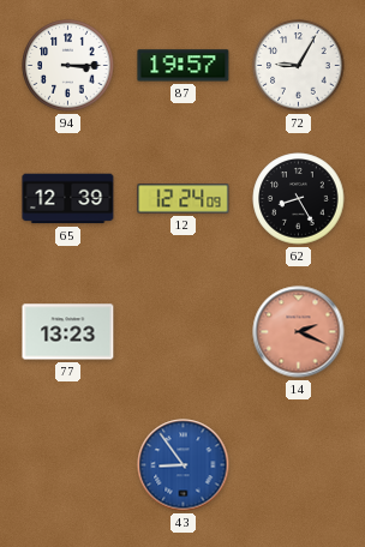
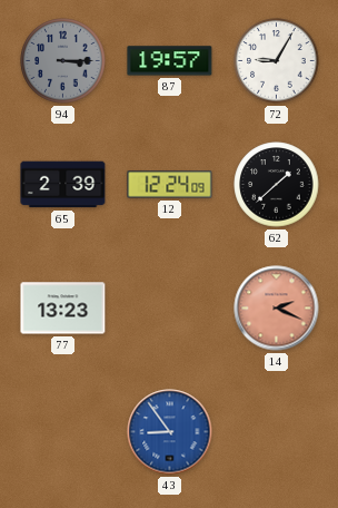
94 dial: white -> grey
65: 12:39 -> 2:39
62: 8:25 -> 1:38
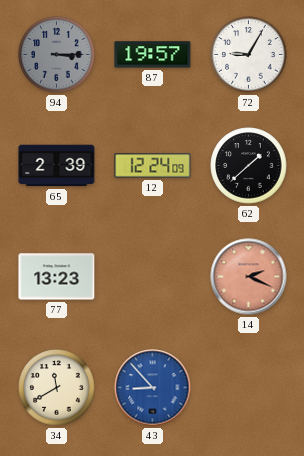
34: none -> 11:40
43: 8:54 -> 8:53
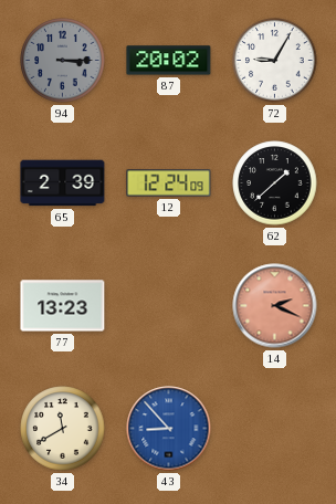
87: 19:57 -> 20:02
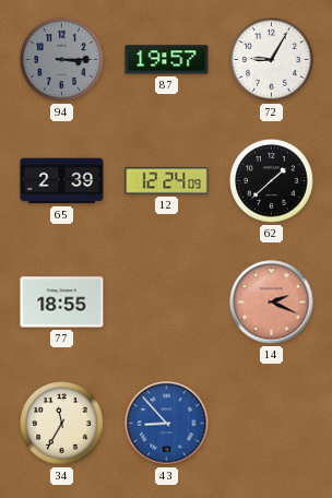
87: 20:02 -> 19:57
77: 13:23 -> 18:55
34: 11:40 -> 11:35
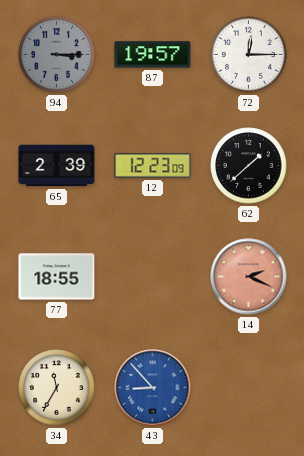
72: 9:05 -> 12:15
12: 12:24 -> 12:23
